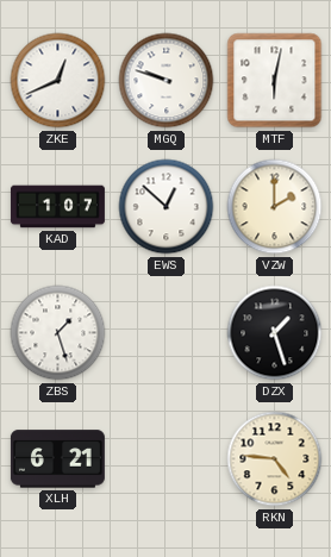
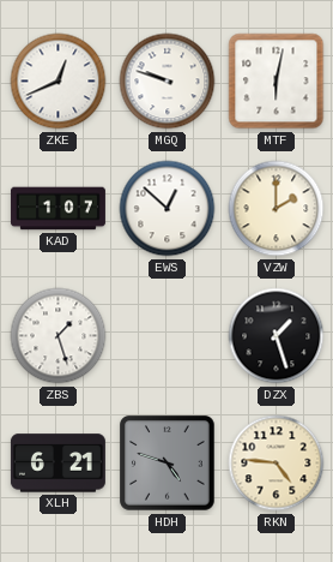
HDH: none -> 4:48
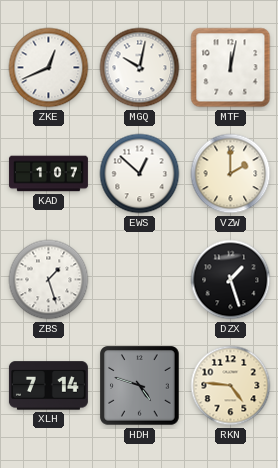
MGQ: 9:48 -> 10:02
MTF: 6:02 -> 12:02
XLH: 6:21 -> 7:14
